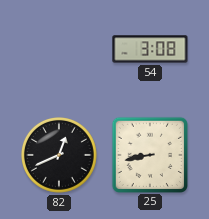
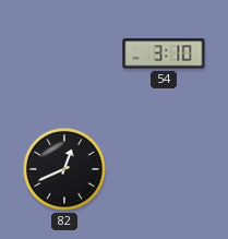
54: 3:08 -> 3:10
25: 8:43 -> none
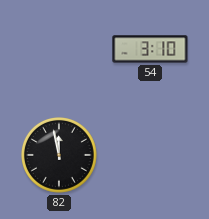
82: 12:41 -> 11:58
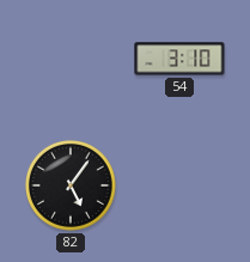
82: 11:58 -> 5:06
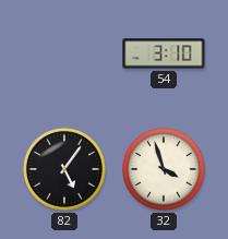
32: none -> 3:57
